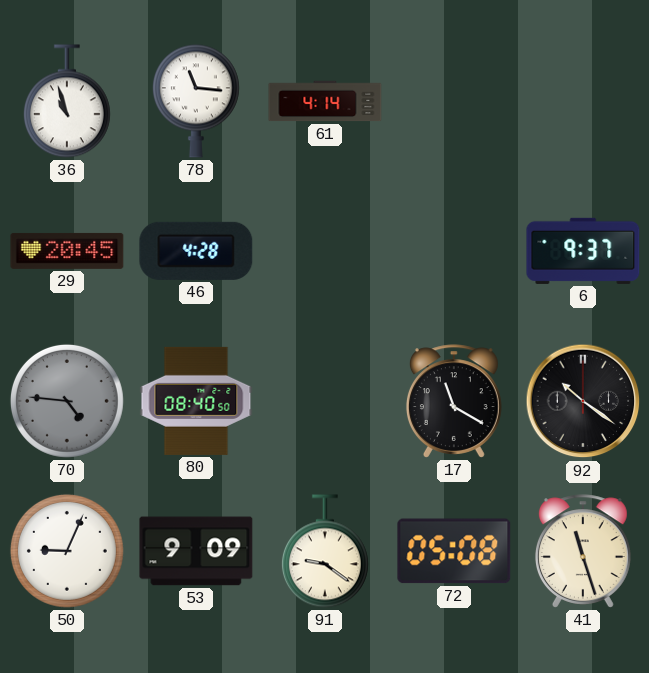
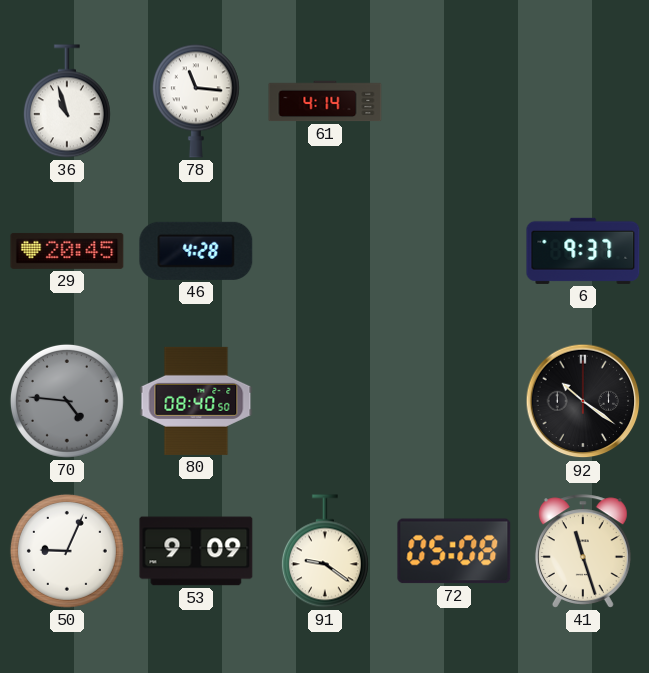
17: 11:20 -> none
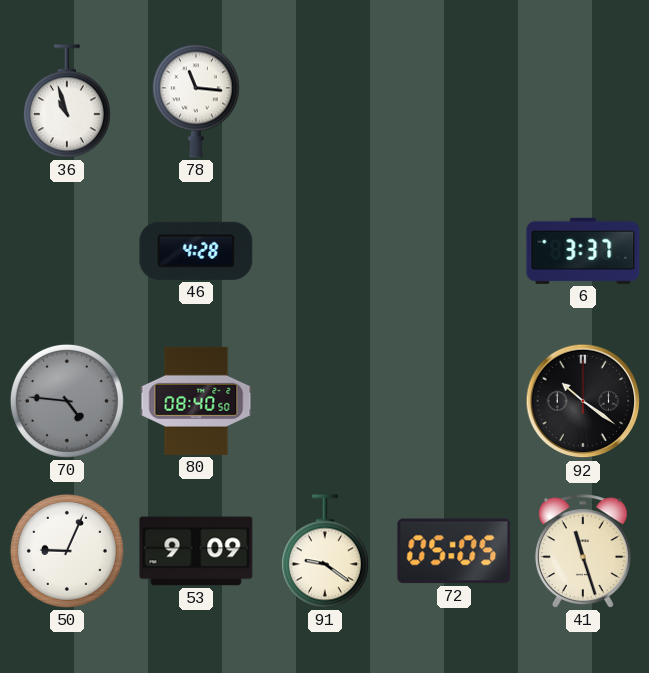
61: 4:14 -> none
29: 20:45 -> none
6: 9:37 -> 3:37
72: 05:08 -> 05:05
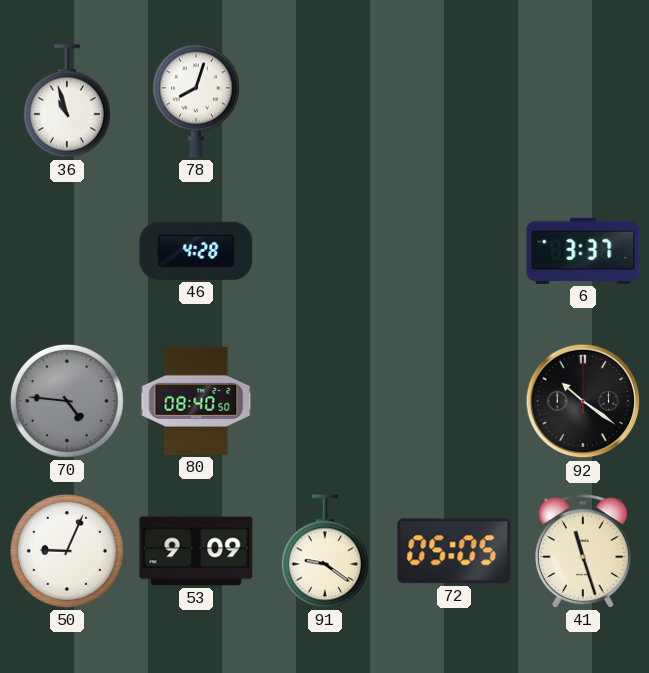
78: 11:16 -> 8:03
